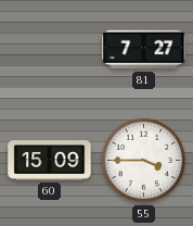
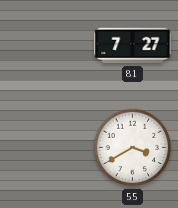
60: 15:09 -> none
55: 3:45 -> 3:40
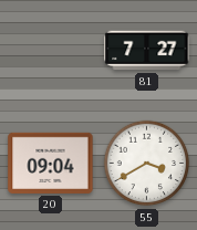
20: none -> 09:04
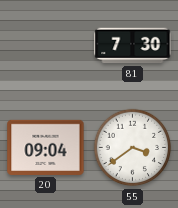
81: 7:27 -> 7:30
55: 3:40 -> 3:39
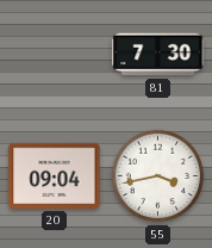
55: 3:39 -> 3:43
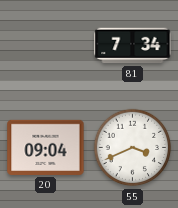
81: 7:30 -> 7:34
55: 3:43 -> 3:41
